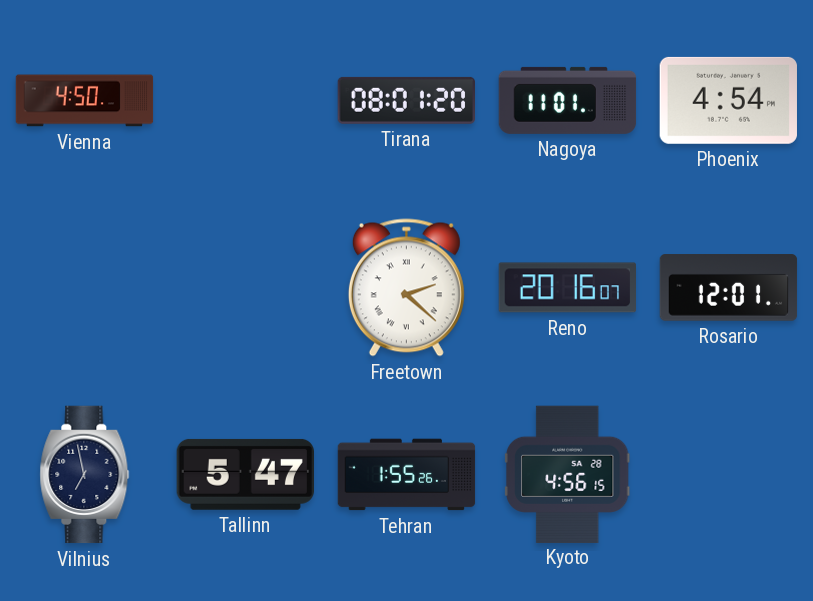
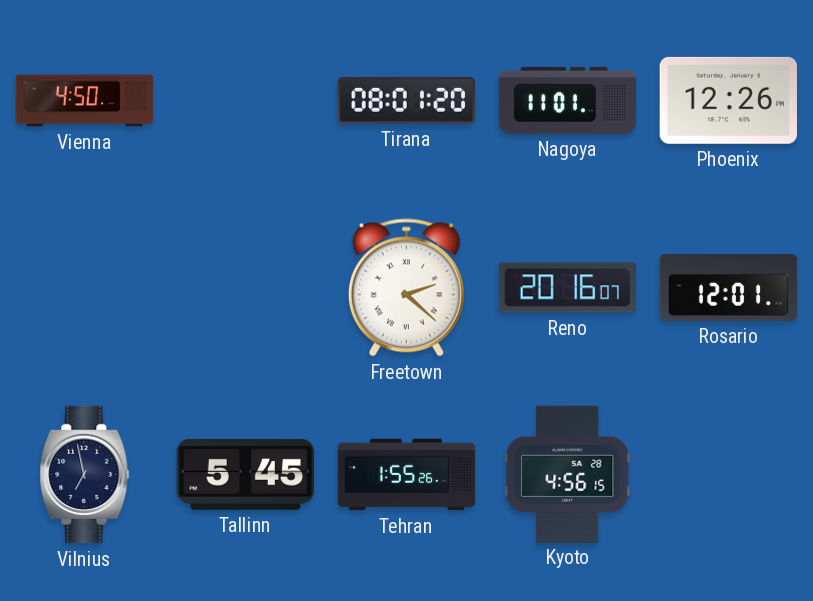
Phoenix: 4:54 -> 12:26
Tallinn: 5:47 -> 5:45
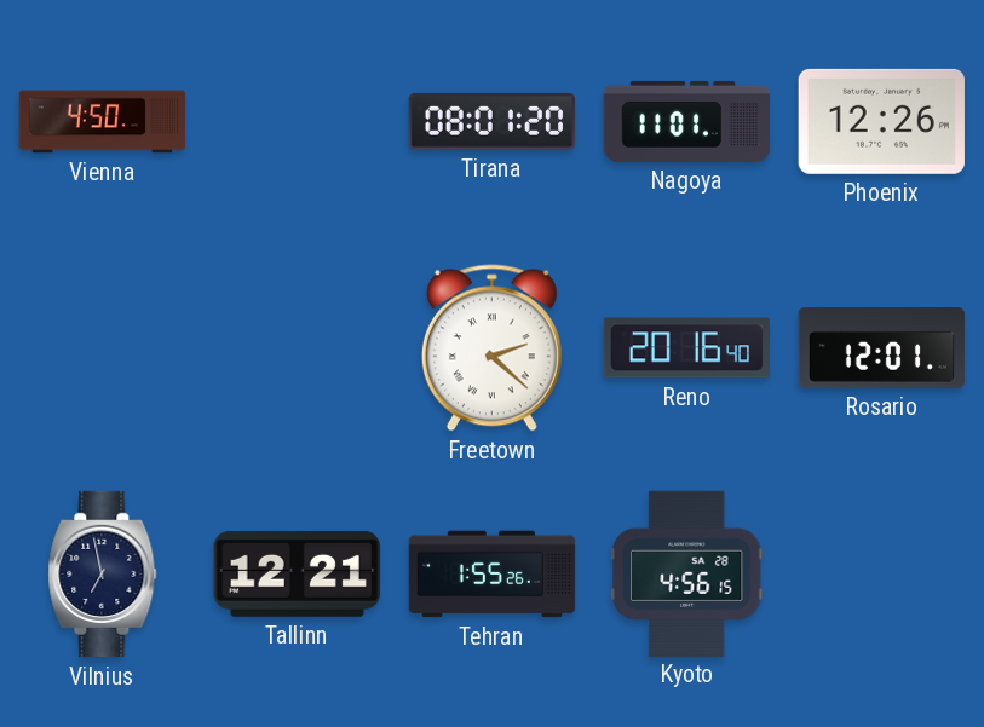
Reno: 20:16:07 -> 20:16:40
Tallinn: 5:45 -> 12:21
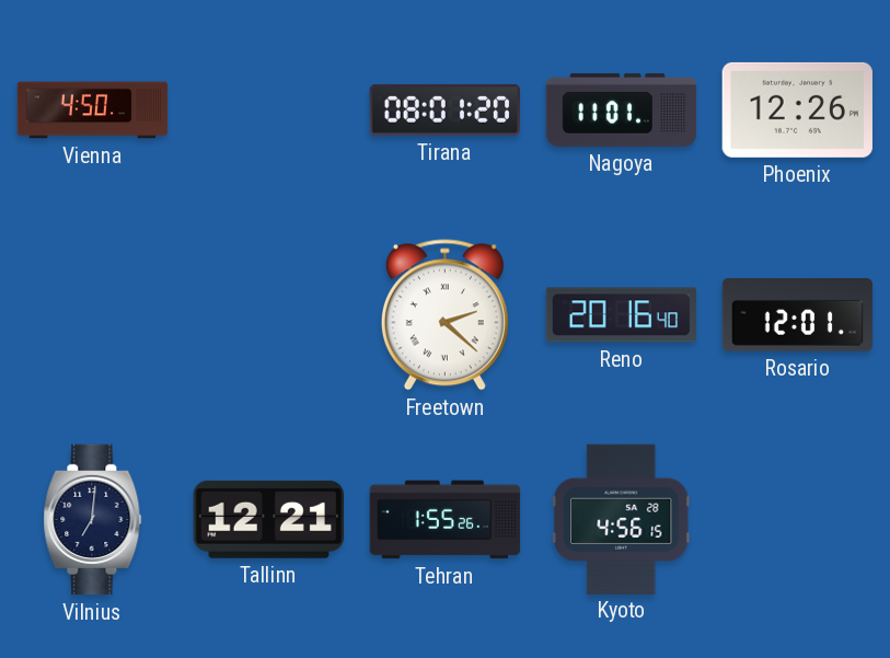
Vilnius: 6:58 -> 7:01
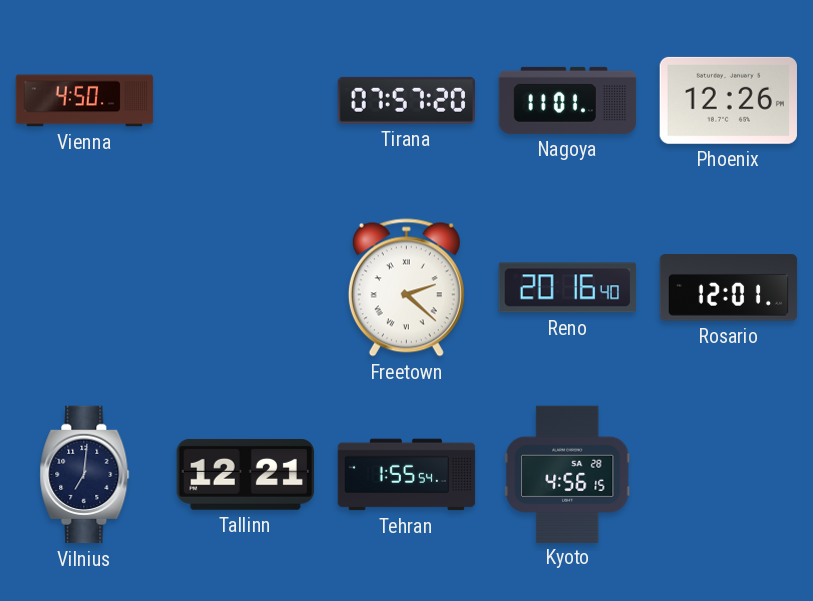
Tirana: 08:01 -> 07:57
Tehran: 1:55:26 -> 1:55:54
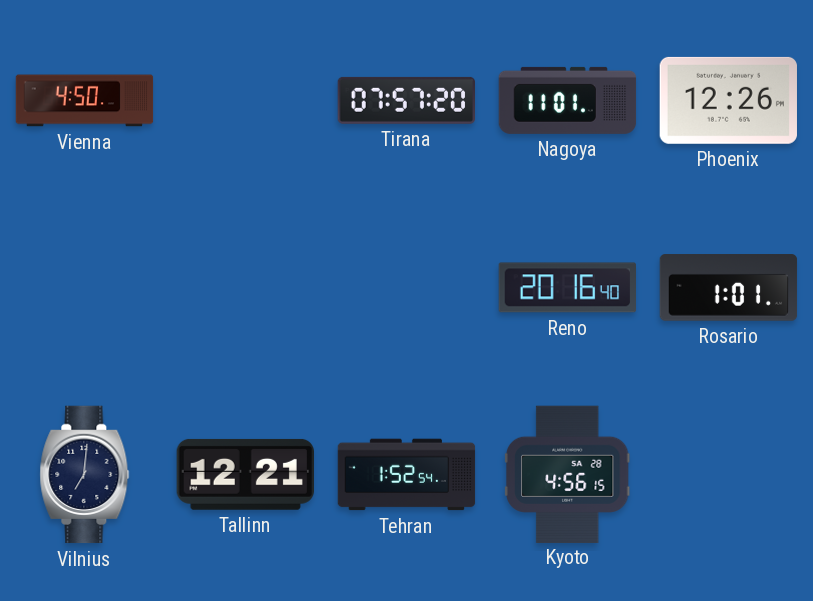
Freetown: 2:22 -> none
Rosario: 12:01 -> 1:01
Tehran: 1:55 -> 1:52
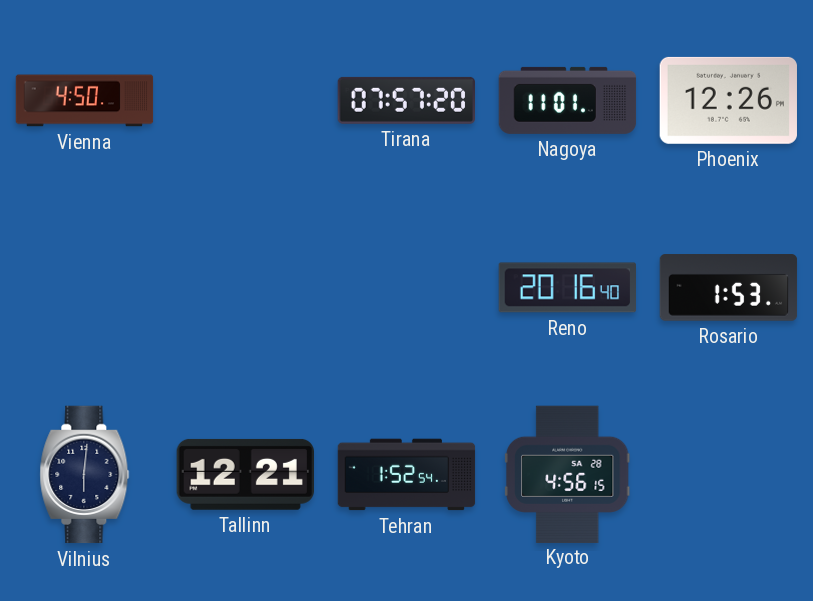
Rosario: 1:01 -> 1:53
Vilnius: 7:01 -> 6:01
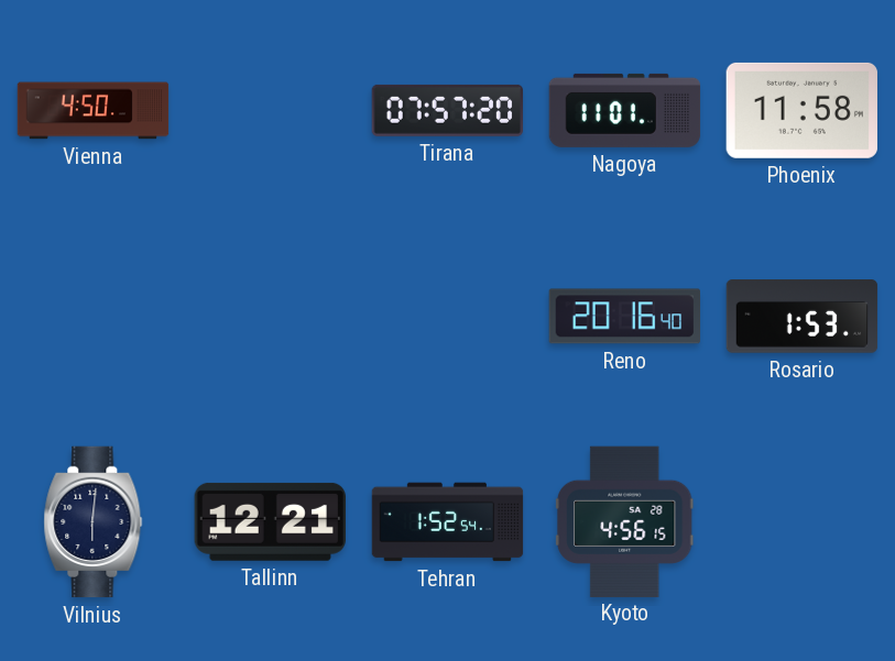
Phoenix: 12:26 -> 11:58
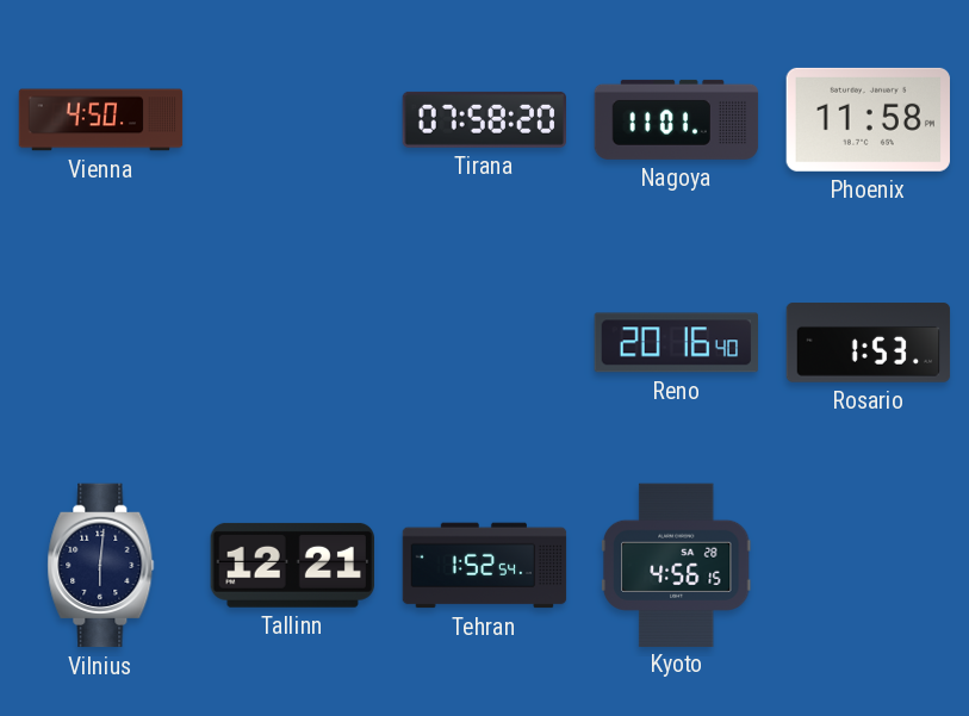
Tirana: 07:57 -> 07:58
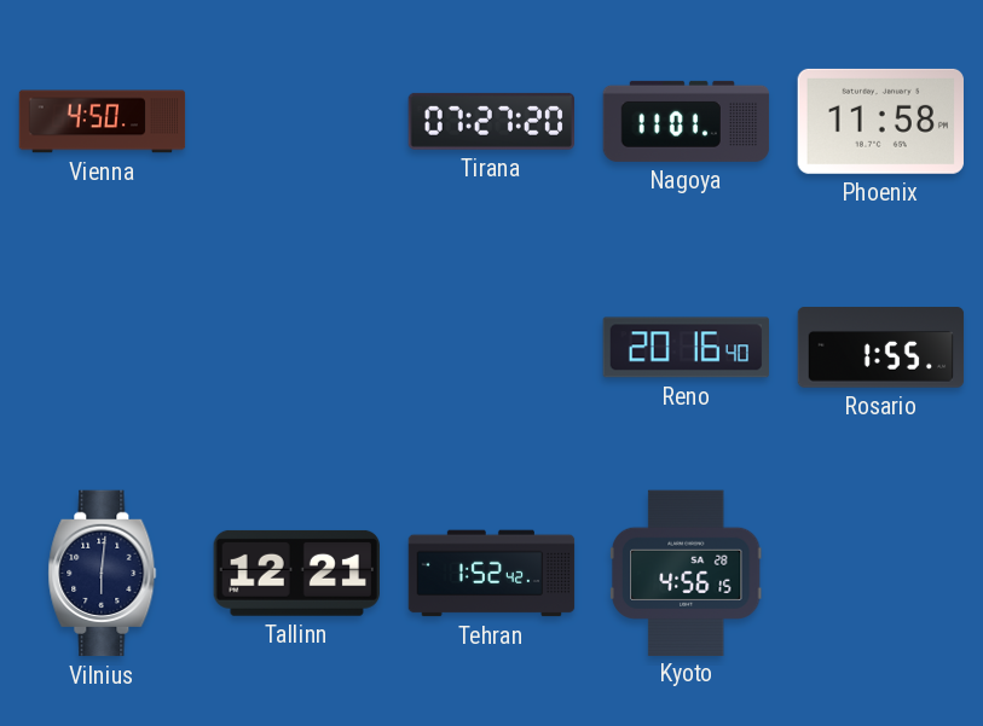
Tirana: 07:58 -> 07:27
Rosario: 1:53 -> 1:55
Tehran: 1:52:54 -> 1:52:42
